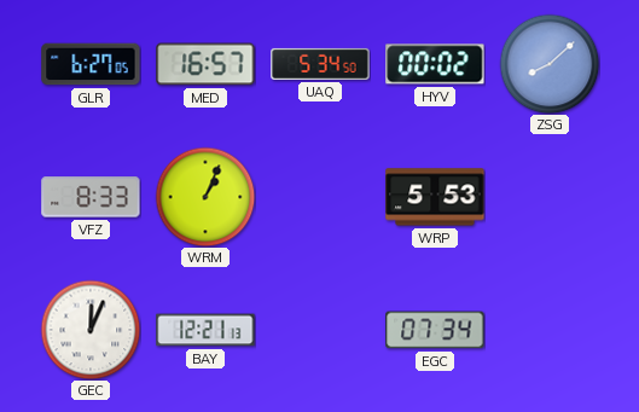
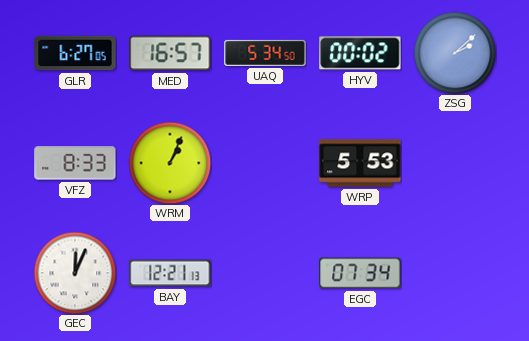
ZSG: 8:08 -> 2:08
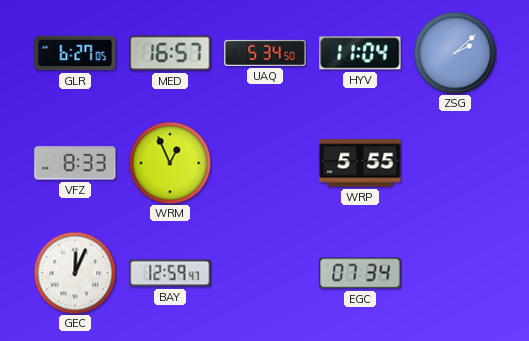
HYV: 00:02 -> 11:04
WRM: 1:04 -> 12:56
WRP: 5:53 -> 5:55
BAY: 12:21 -> 12:59
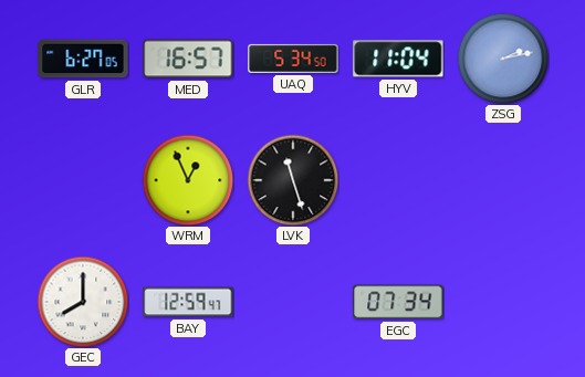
ZSG: 2:08 -> 2:13
VFZ: 8:33 -> none
LVK: none -> 11:27
WRP: 5:55 -> none
GEC: 12:04 -> 8:00
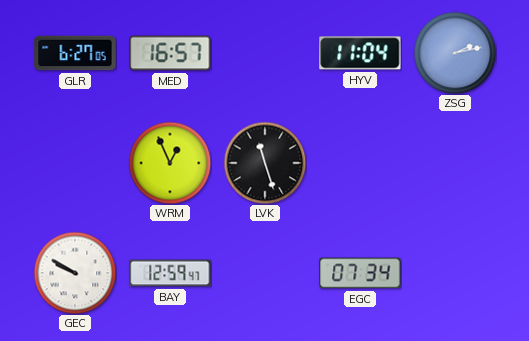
UAQ: 5:34 -> none
GEC: 8:00 -> 9:50
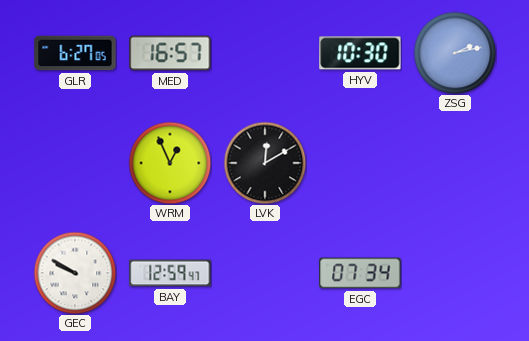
HYV: 11:04 -> 10:30
LVK: 11:27 -> 12:10
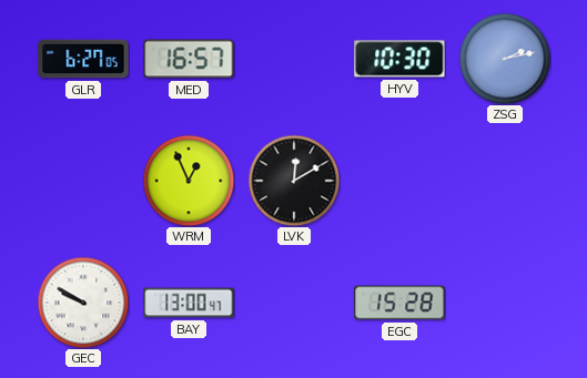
BAY: 12:59 -> 13:00
EGC: 07:34 -> 15:28
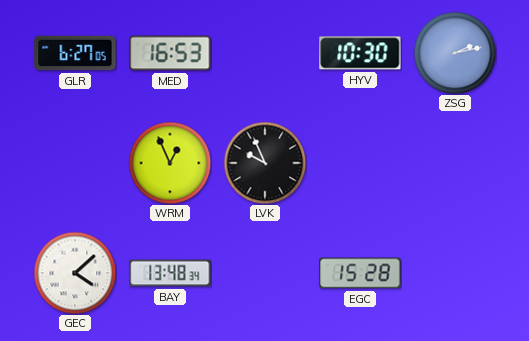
MED: 16:57 -> 16:53
LVK: 12:10 -> 9:56
GEC: 9:50 -> 4:08
BAY: 13:00 -> 13:48
